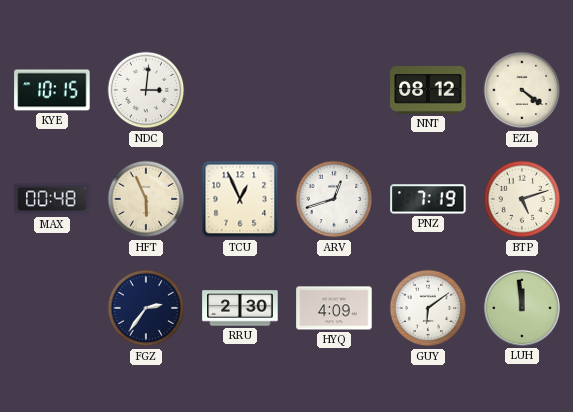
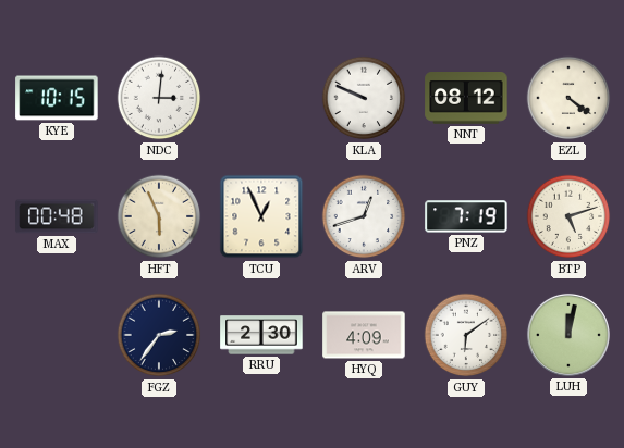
KLA: none -> 9:49
LUH: 11:59 -> 12:02
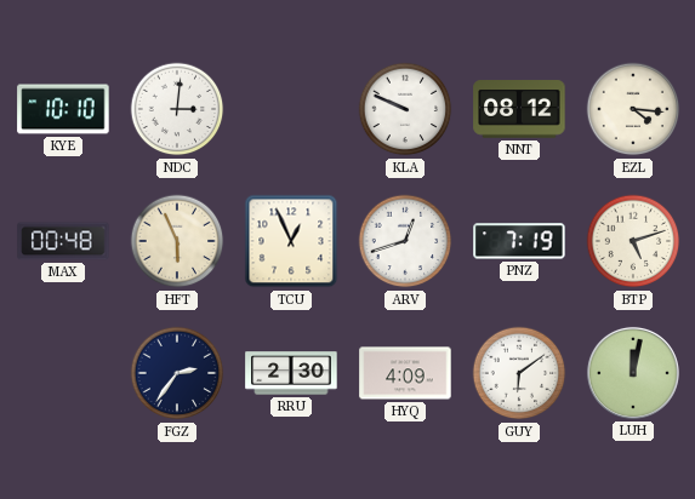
KYE: 10:15 -> 10:10
EZL: 4:21 -> 4:16
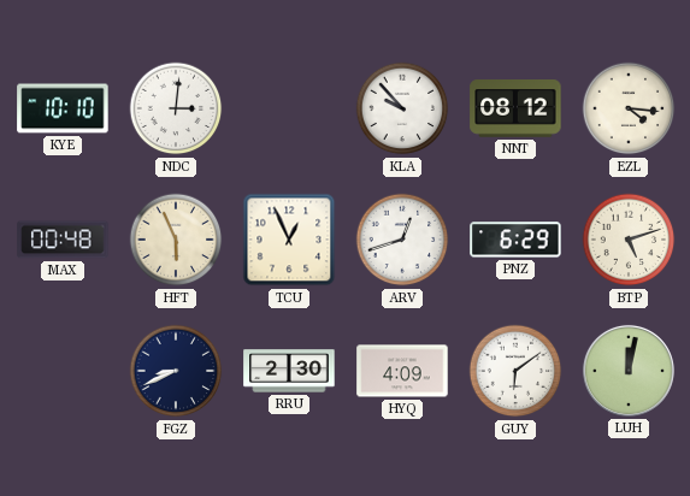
KLA: 9:49 -> 9:53
PNZ: 7:19 -> 6:29
FGZ: 2:36 -> 8:41
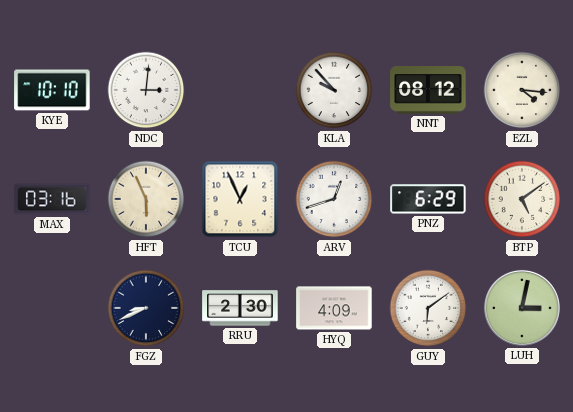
MAX: 00:48 -> 03:16
BTP: 5:12 -> 5:09
LUH: 12:02 -> 3:02
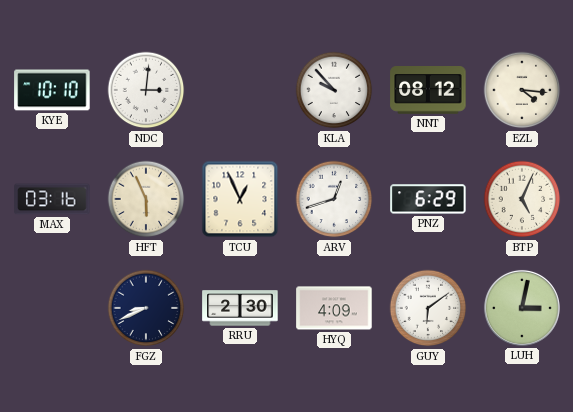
BTP: 5:09 -> 5:04
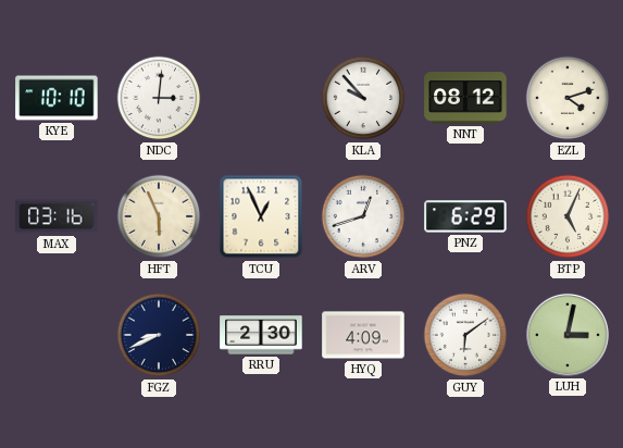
EZL: 4:16 -> 4:12
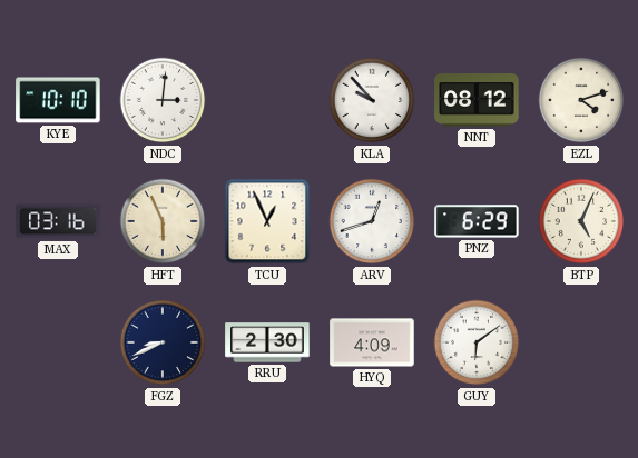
LUH: 3:02 -> none
